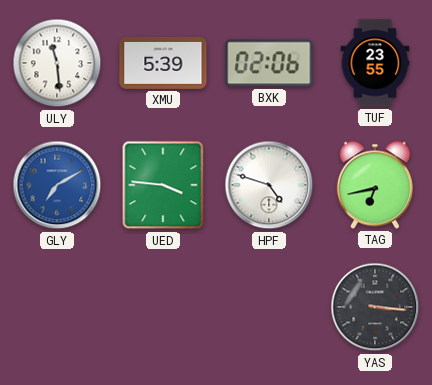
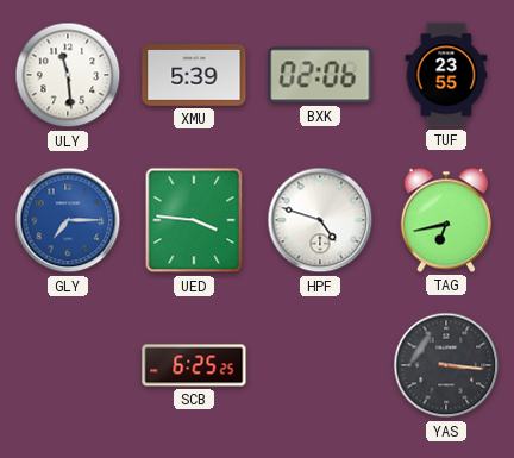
GLY: 7:10 -> 7:15
SCB: none -> 6:25
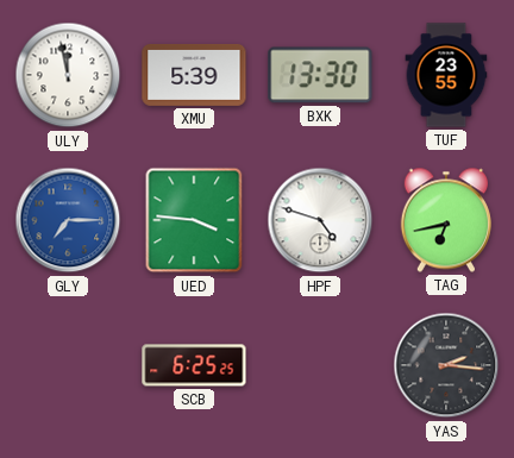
ULY: 11:29 -> 11:58
BXK: 02:06 -> 13:30
YAS: 3:16 -> 2:16
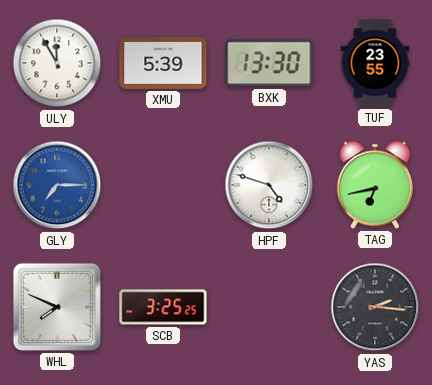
ULY: 11:58 -> 11:55
UED: 3:46 -> none
WHL: none -> 7:49
SCB: 6:25 -> 3:25
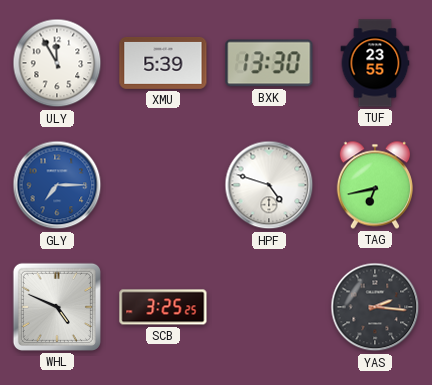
WHL: 7:49 -> 4:49
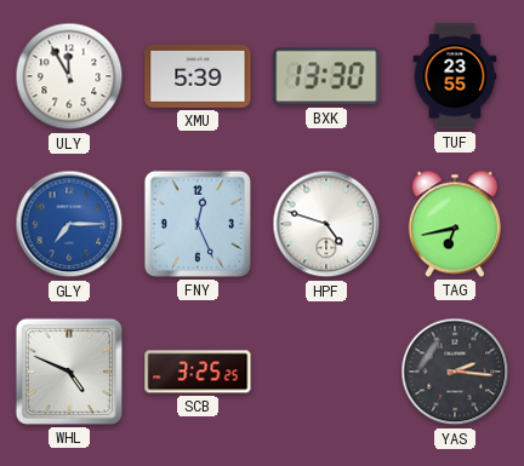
FNY: none -> 12:26
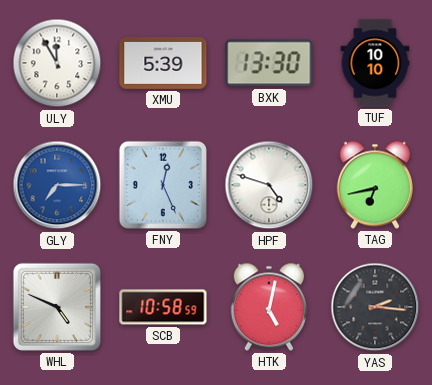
TUF: 23:55 -> 10:10
SCB: 3:25 -> 10:58
HTK: none -> 5:02
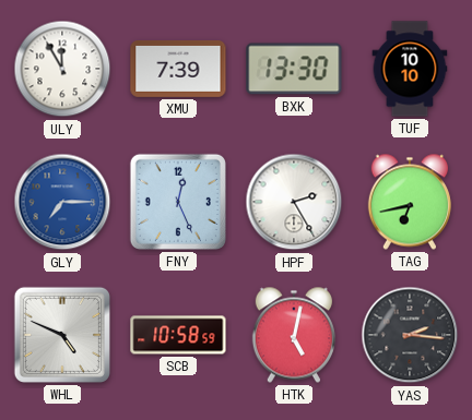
XMU: 5:39 -> 7:39
HPF: 4:48 -> 2:25
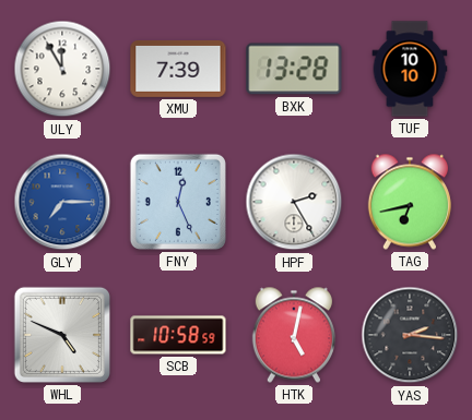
BXK: 13:30 -> 13:28
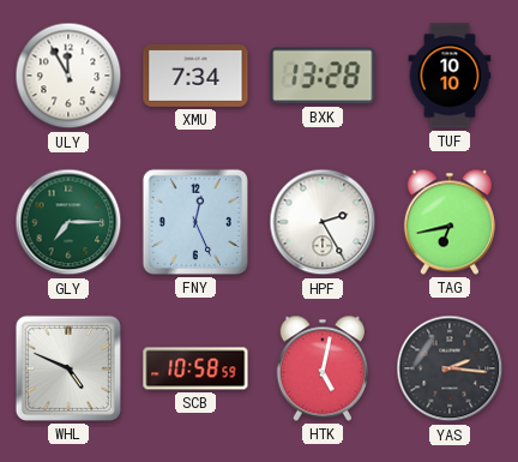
XMU: 7:39 -> 7:34
GLY dial: blue -> green
